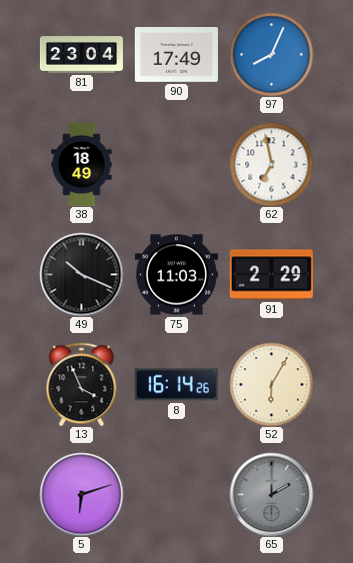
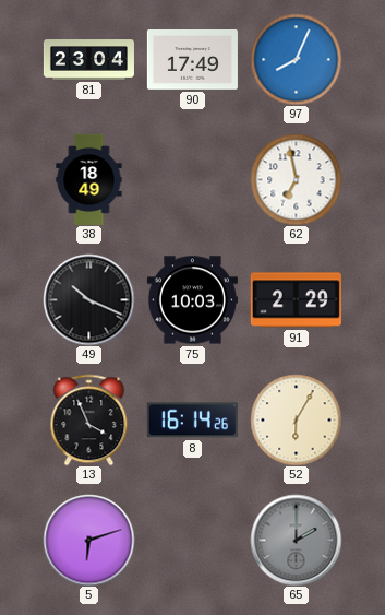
75: 11:03 -> 10:03
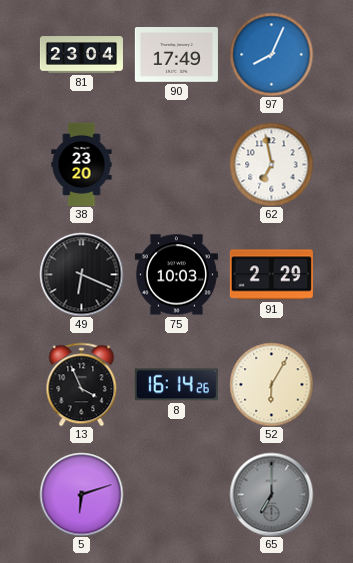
38: 18:49 -> 23:20
49: 10:19 -> 6:19
65: 2:00 -> 7:00
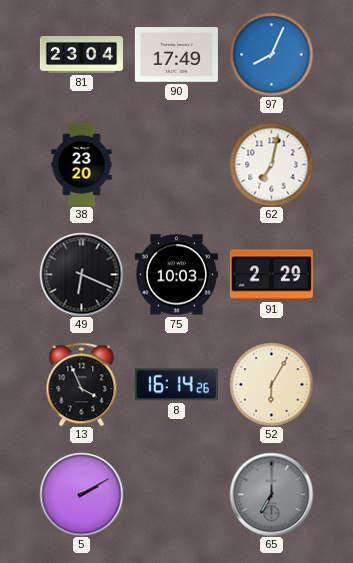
62: 6:58 -> 7:02
5: 6:12 -> 2:10
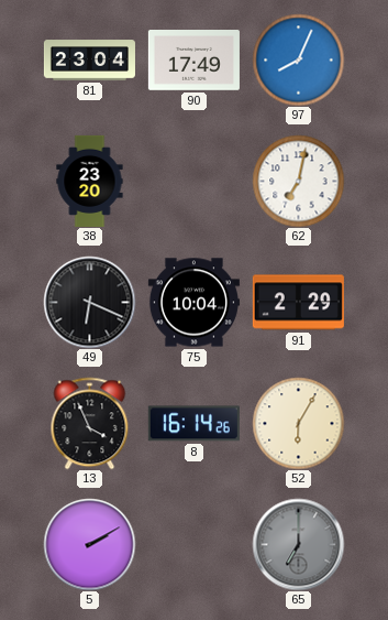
75: 10:03 -> 10:04
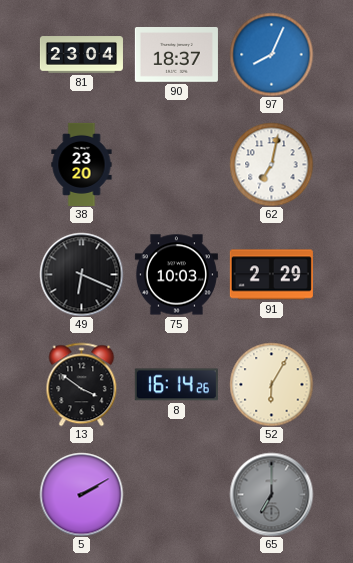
90: 17:49 -> 18:37
75: 10:04 -> 10:03
13: 3:56 -> 3:51
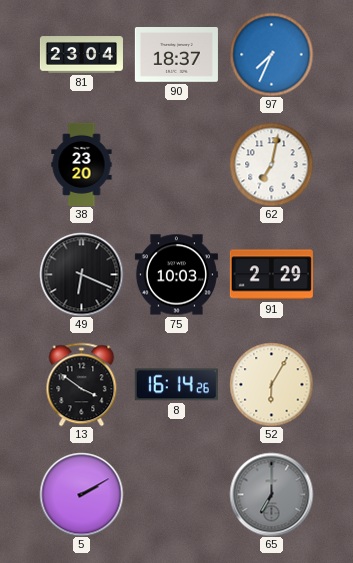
97: 8:04 -> 7:34
